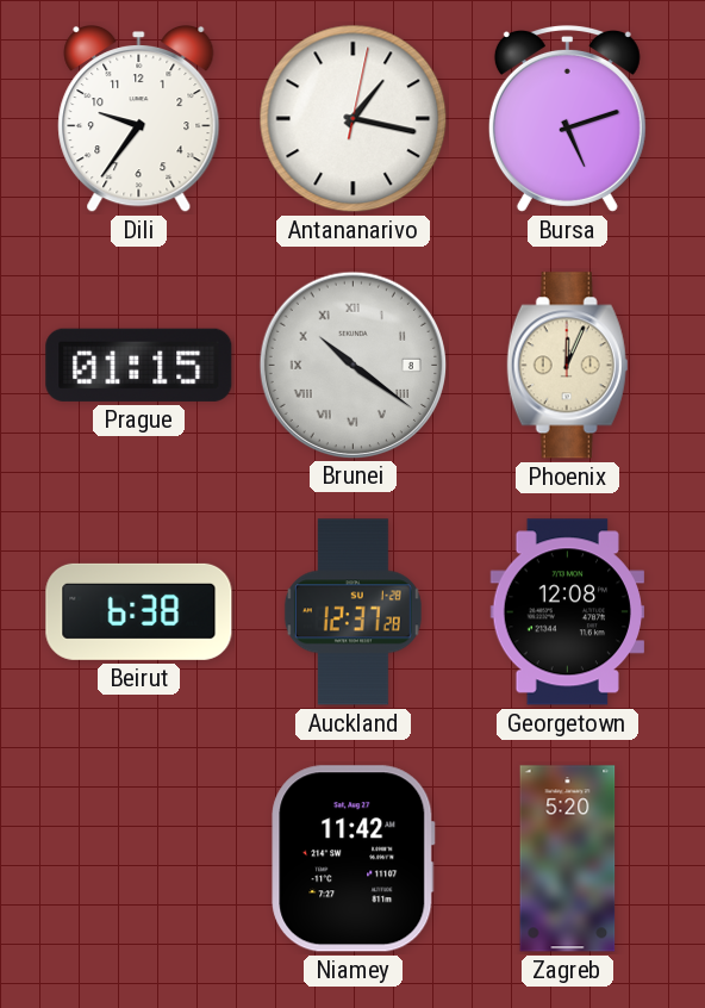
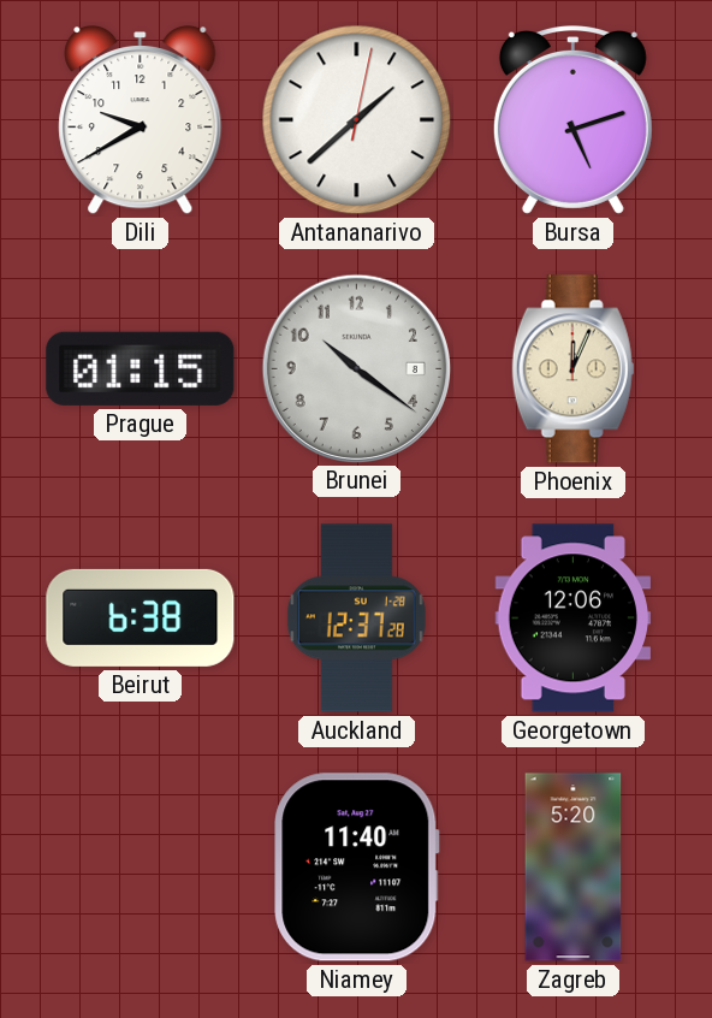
Dili: 9:36 -> 9:40
Antananarivo: 1:17 -> 1:38
Brunei numerals: Roman -> Arabic
Georgetown: 12:08 -> 12:06
Niamey: 11:42 -> 11:40
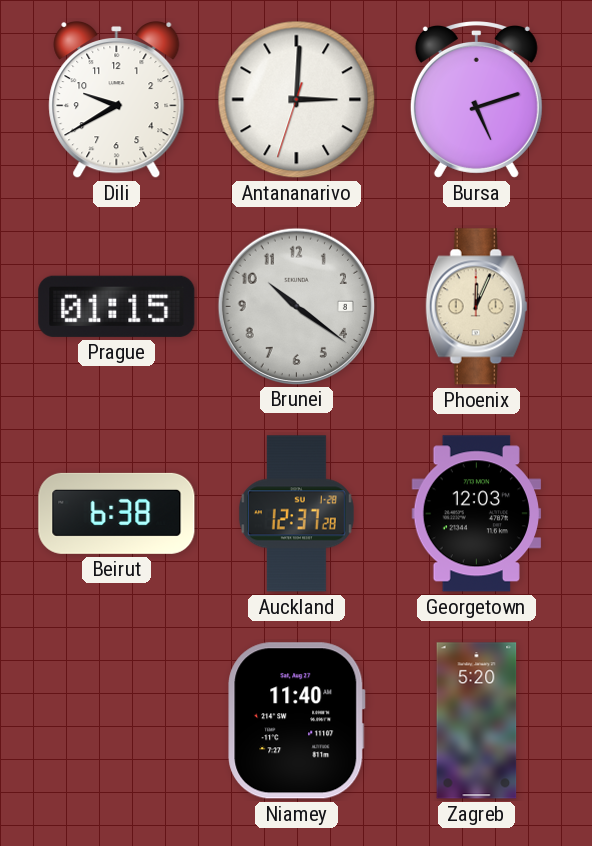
Antananarivo: 1:38 -> 3:00
Georgetown: 12:06 -> 12:03
